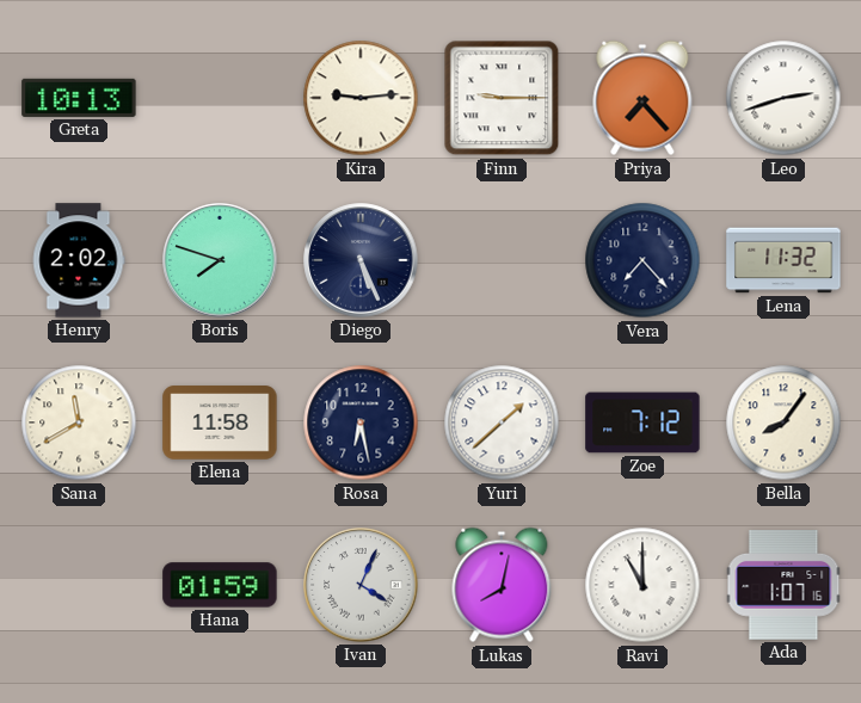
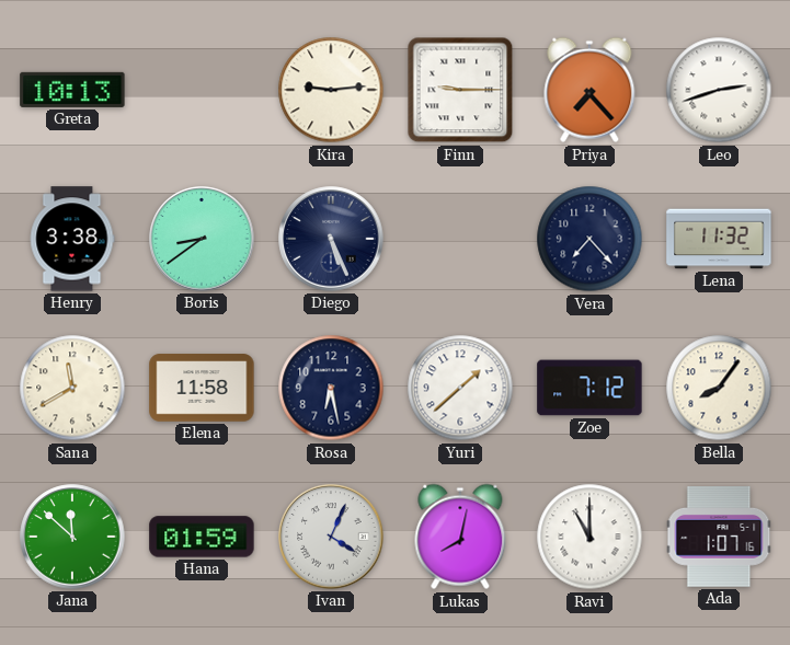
Henry: 2:02 -> 3:38
Boris: 7:48 -> 8:39
Jana: none -> 11:52
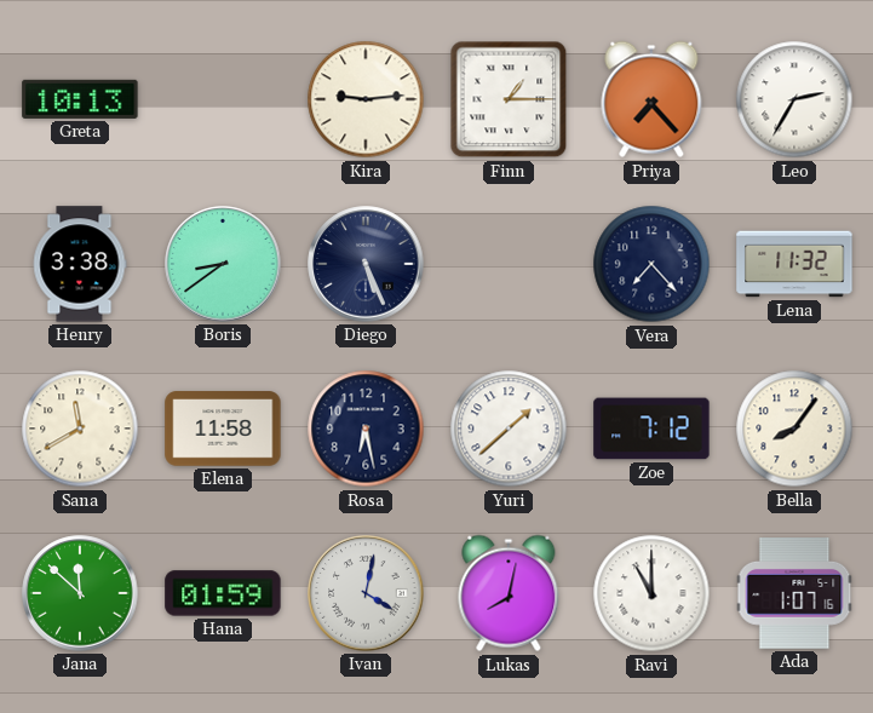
Finn: 9:15 -> 1:15
Leo: 2:42 -> 2:35
Ivan: 4:04 -> 4:02
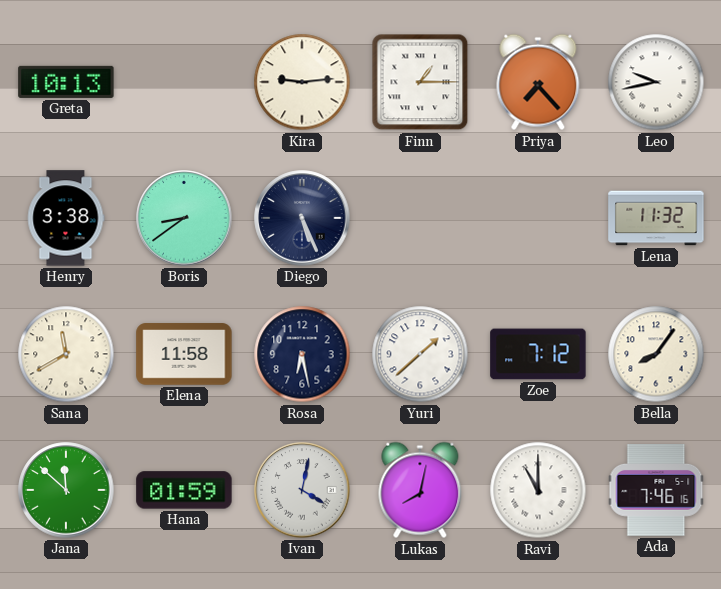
Leo: 2:35 -> 9:43
Vera: 7:23 -> none
Ada: 1:07 -> 7:46
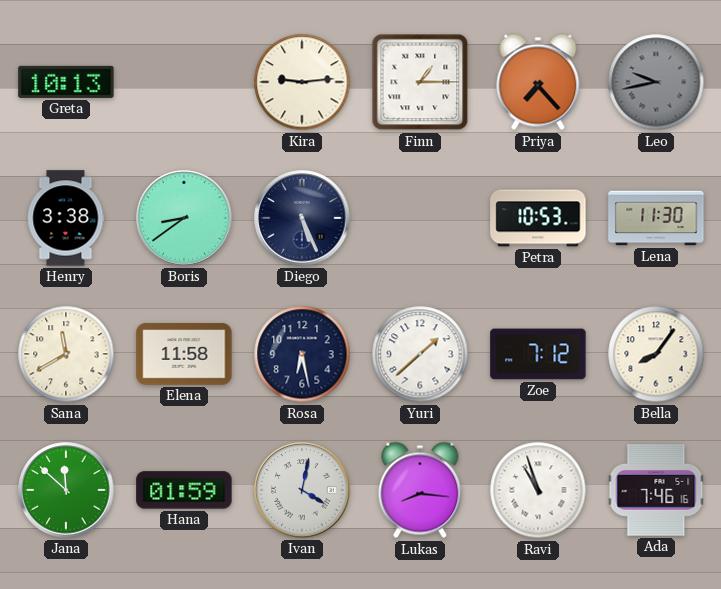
Leo dial: white -> grey
Petra: none -> 10:53
Lena: 11:32 -> 11:30
Lukas: 8:02 -> 8:16
Ravi: 11:00 -> 10:57
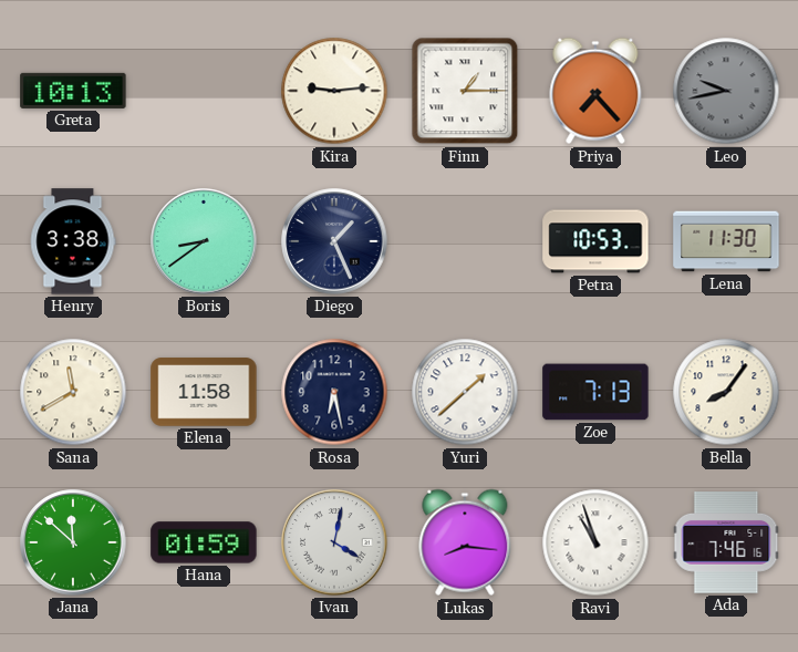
Diego: 5:26 -> 1:26
Zoe: 7:12 -> 7:13
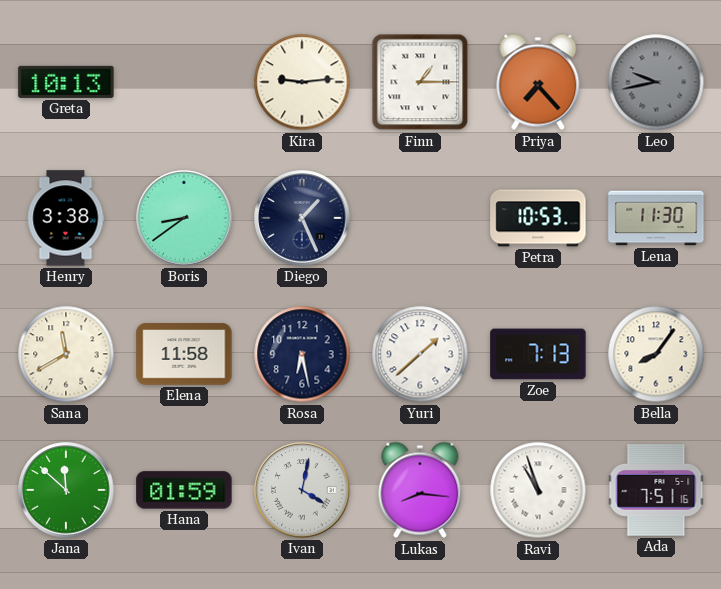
Ada: 7:46 -> 7:51
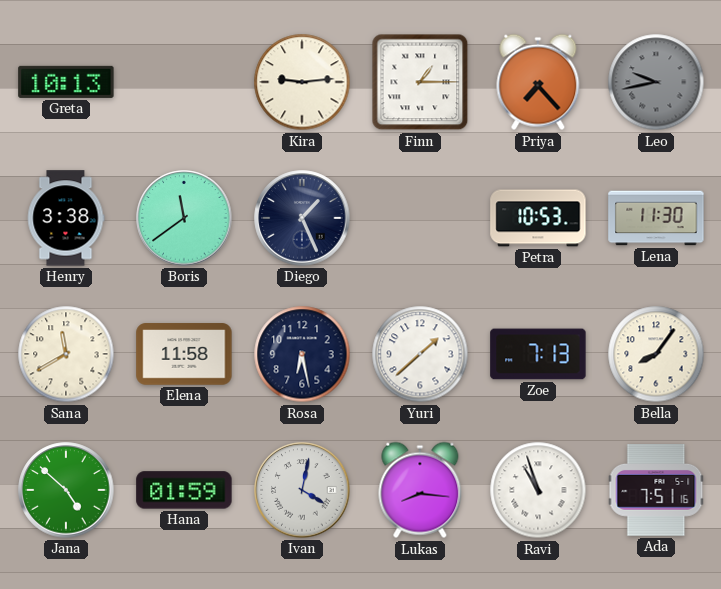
Boris: 8:39 -> 11:39
Jana: 11:52 -> 4:52
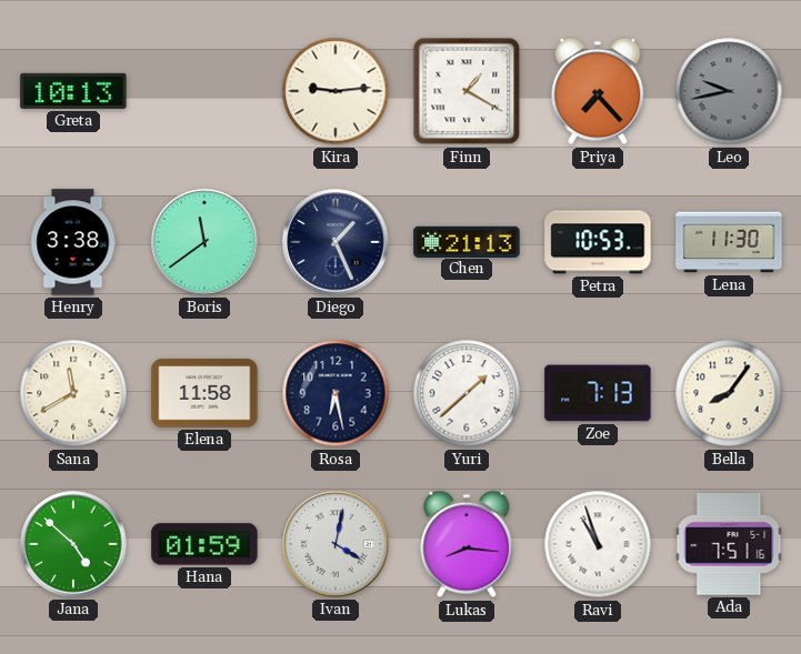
Finn: 1:15 -> 1:20
Chen: none -> 21:13
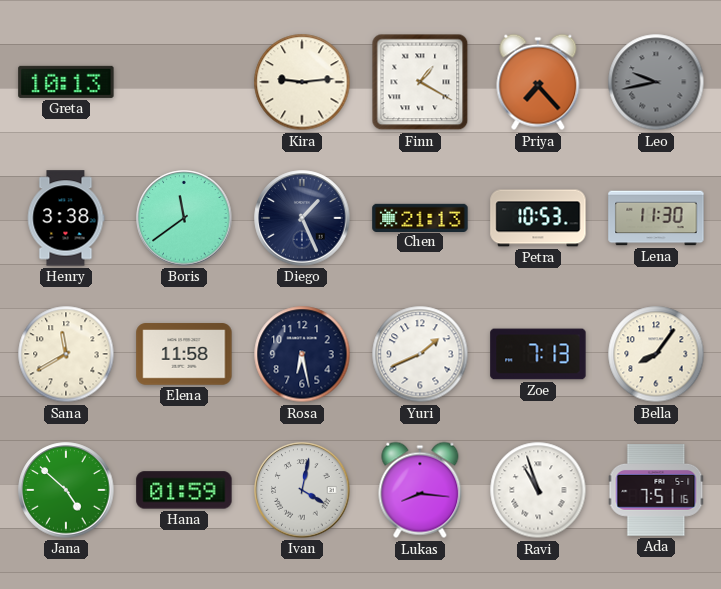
Yuri: 1:38 -> 1:41
